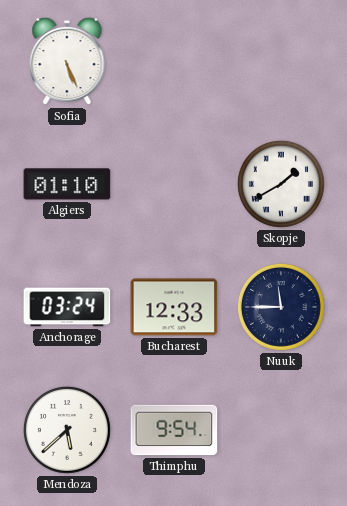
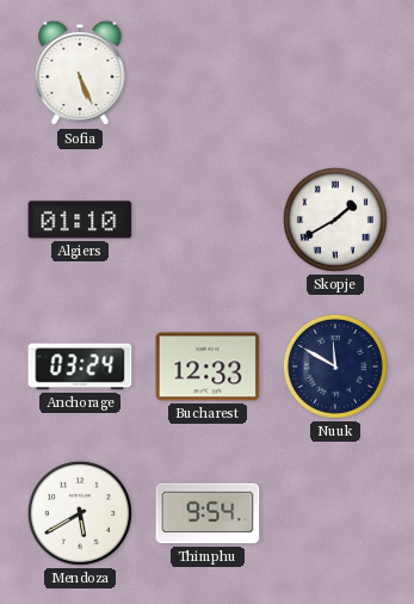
Nuuk: 11:45 -> 11:50
Mendoza: 5:38 -> 5:40
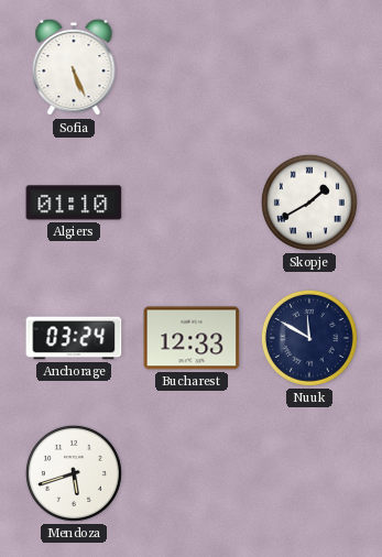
Mendoza: 5:40 -> 5:42
Thimphu: 9:54 -> none
